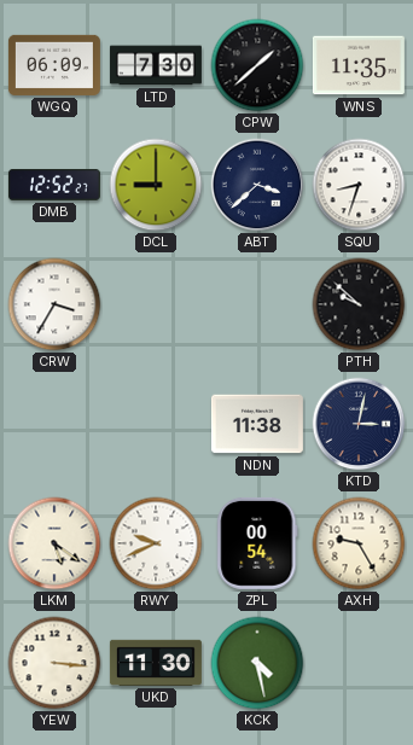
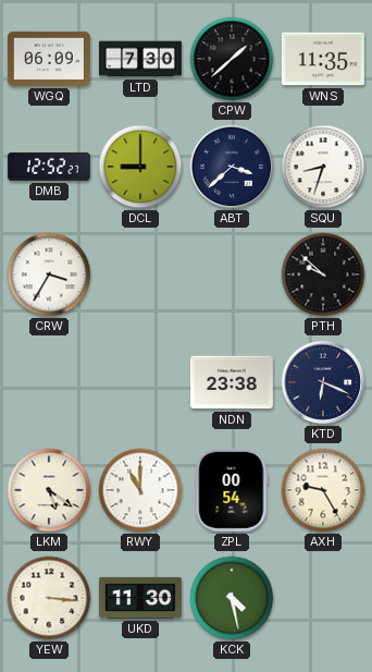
NDN: 11:38 -> 23:38
KTD: 3:02 -> 6:19
RWY: 9:41 -> 11:00
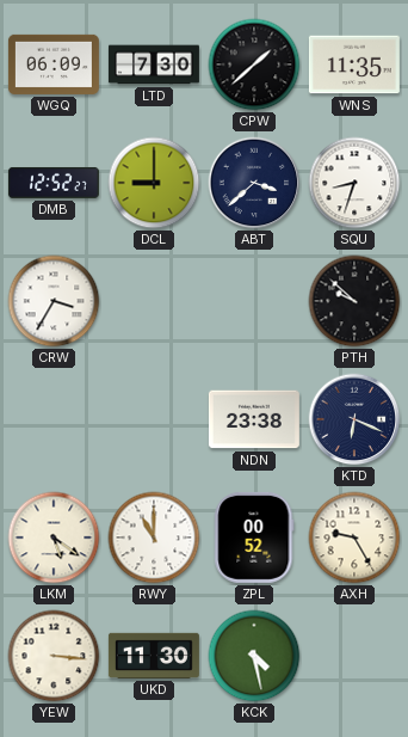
ZPL: 00:54 -> 00:52
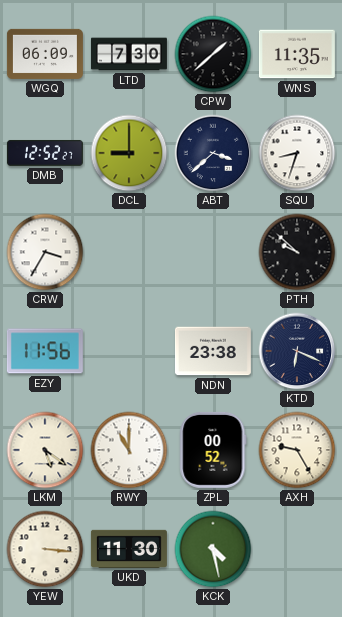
EZY: none -> 11:56
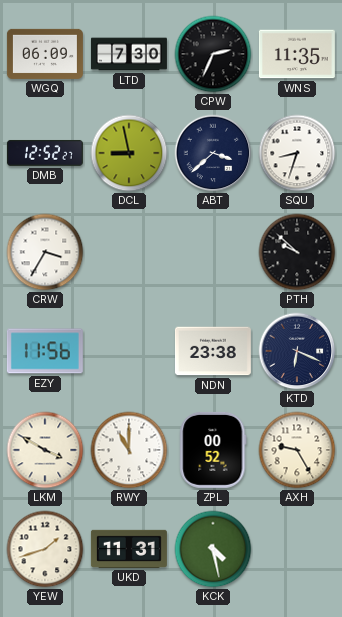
CPW: 1:38 -> 2:34
DCL: 9:00 -> 8:58
LKM: 5:21 -> 3:50
YEW: 3:16 -> 1:42
UKD: 11:30 -> 11:31
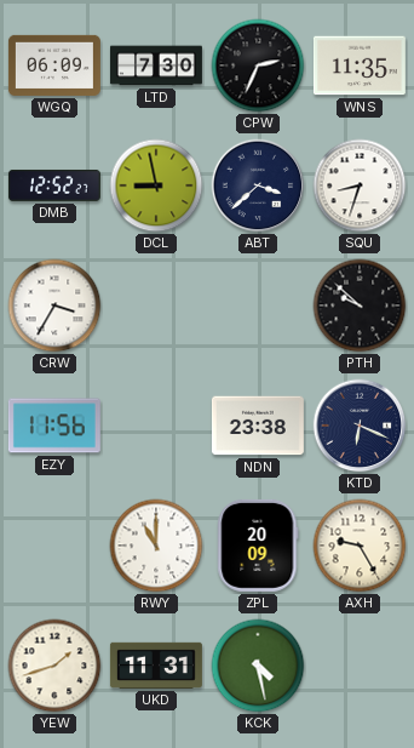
LKM: 3:50 -> none
ZPL: 00:52 -> 20:09
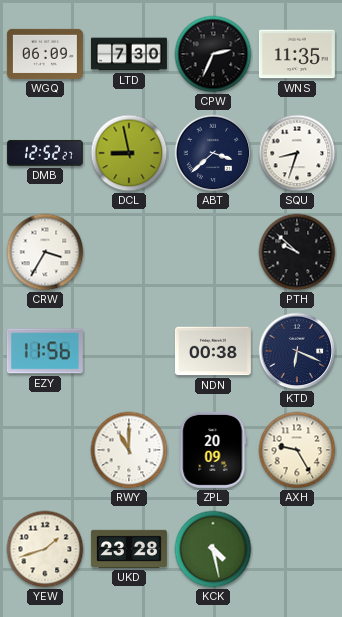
NDN: 23:38 -> 00:38
UKD: 11:31 -> 23:28
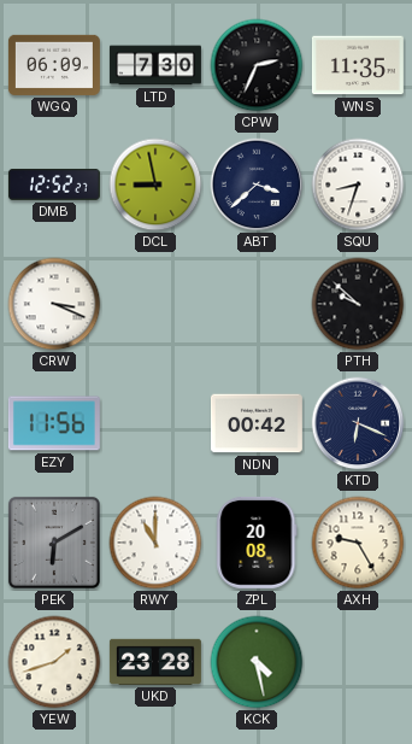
CRW: 3:35 -> 3:19
NDN: 00:38 -> 00:42
PEK: none -> 6:10
ZPL: 20:09 -> 20:08
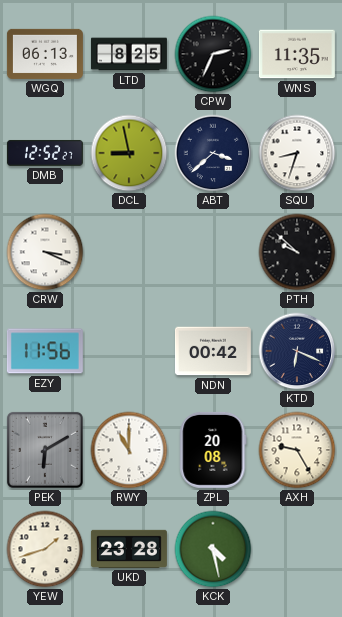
WGQ: 06:09 -> 06:13
LTD: 7:30 -> 8:25
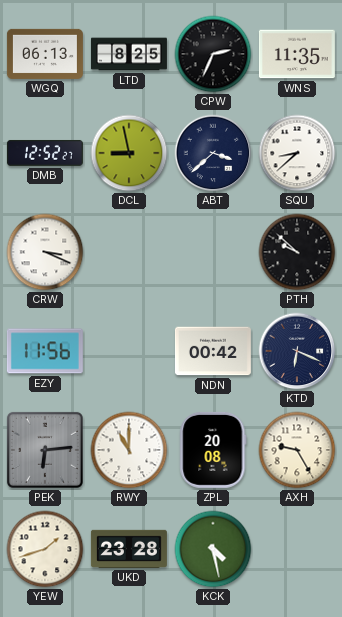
SQU: 8:33 -> 8:38
PEK: 6:10 -> 6:14
